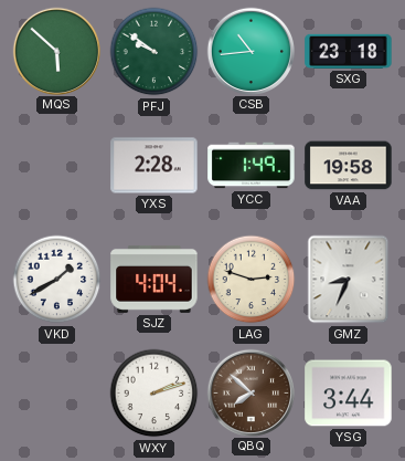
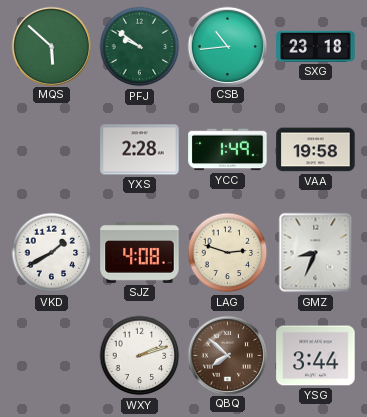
SJZ: 4:04 -> 4:08
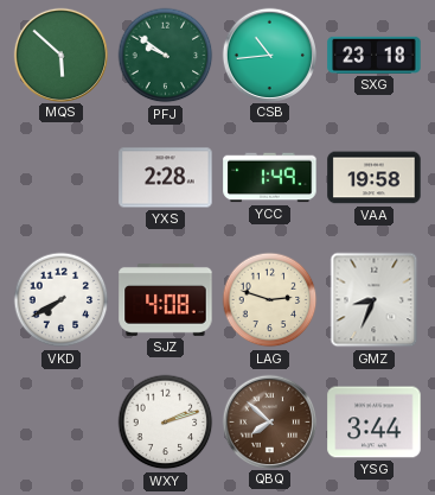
VKD: 1:40 -> 7:40
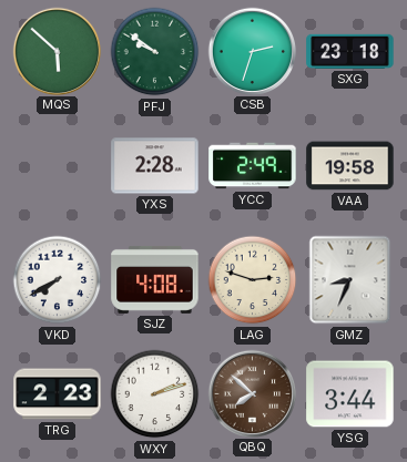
CSB: 10:44 -> 2:33
YCC: 1:49 -> 2:49
TRG: none -> 2:23
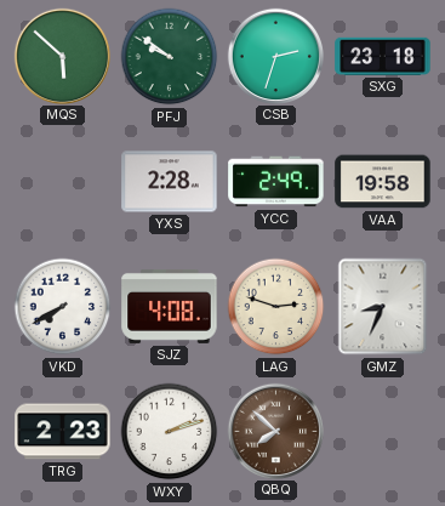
YSG: 3:44 -> none
